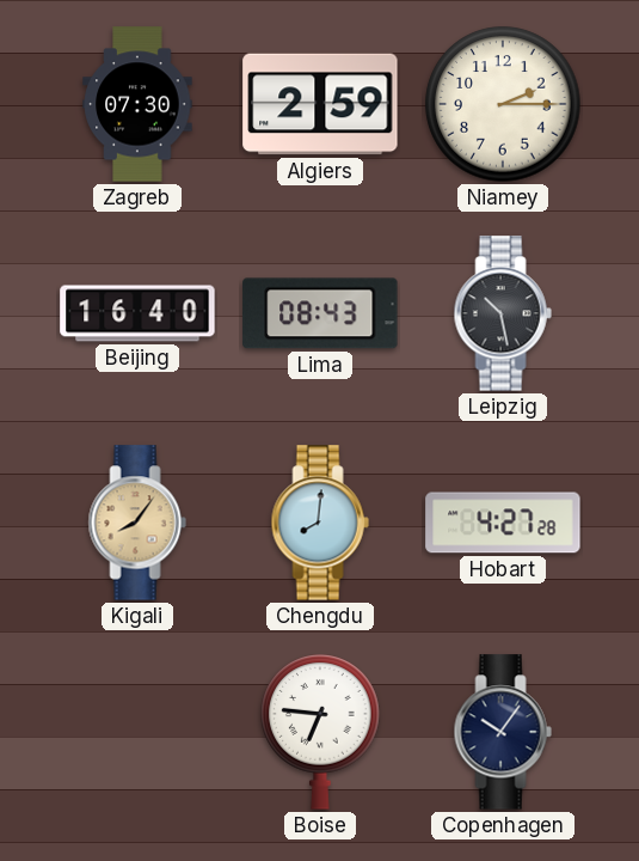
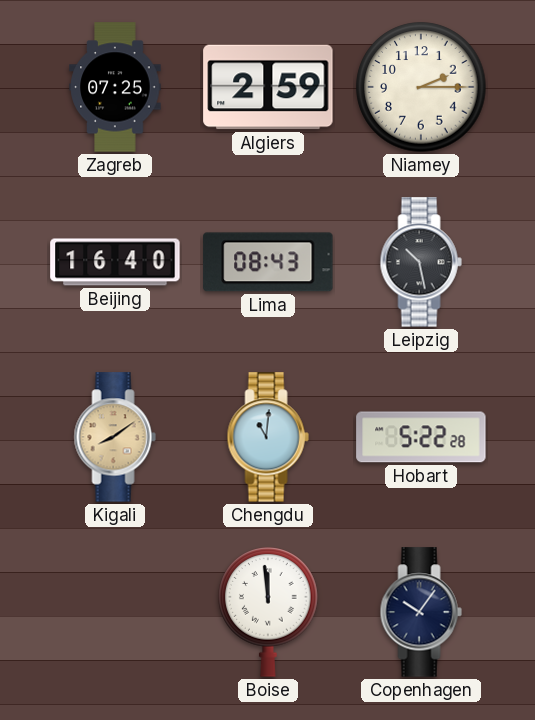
Zagreb: 07:30 -> 07:25
Kigali: 8:06 -> 8:09
Chengdu: 8:01 -> 11:01
Hobart: 4:27 -> 5:22
Boise: 6:46 -> 11:59
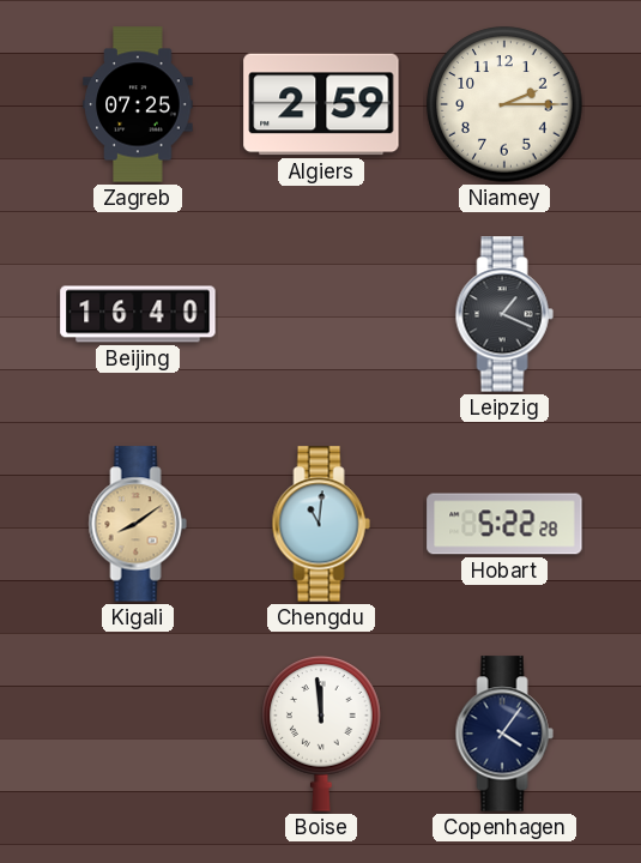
Lima: 08:43 -> none
Leipzig: 10:28 -> 1:19
Copenhagen: 10:06 -> 4:06
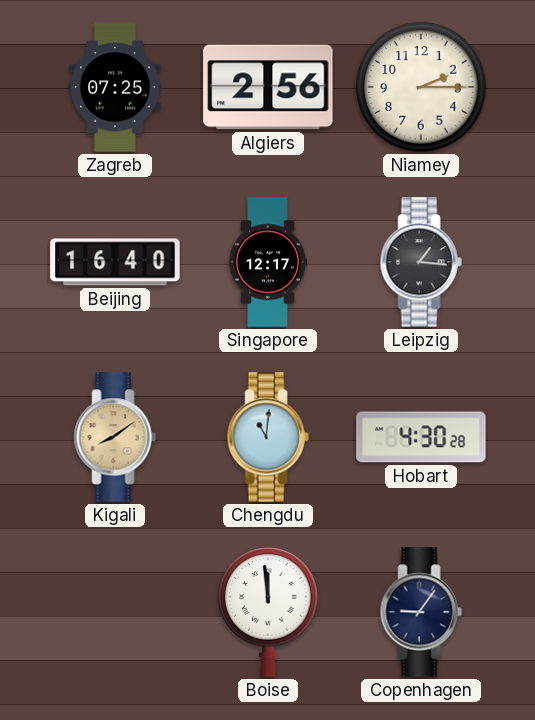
Algiers: 2:59 -> 2:56
Singapore: none -> 12:17
Leipzig: 1:19 -> 1:16
Hobart: 5:22 -> 4:30
Copenhagen: 4:06 -> 9:06
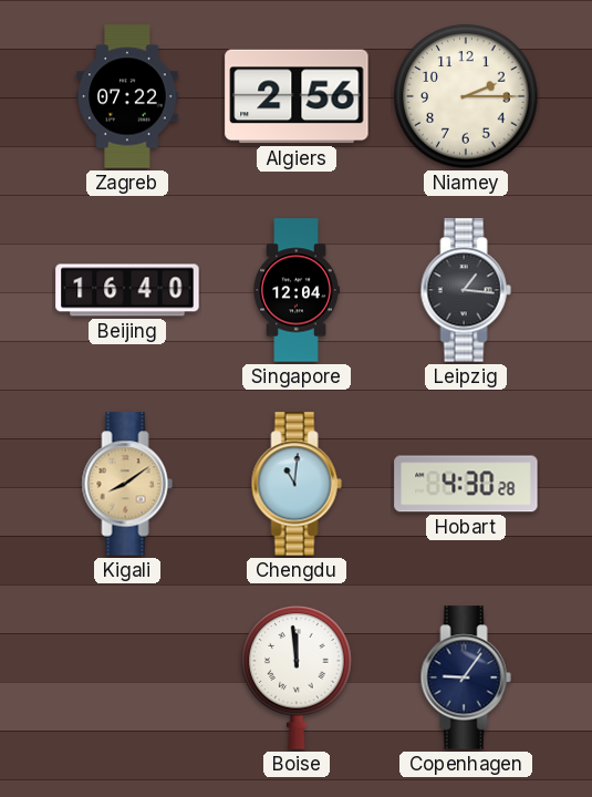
Zagreb: 07:25 -> 07:22
Singapore: 12:17 -> 12:04
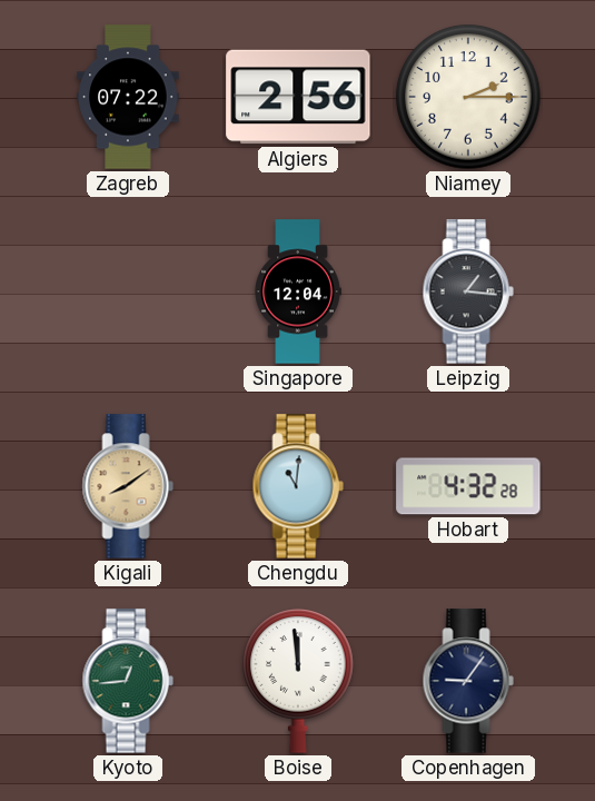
Beijing: 16:40 -> none
Hobart: 4:30 -> 4:32
Kyoto: none -> 12:44
